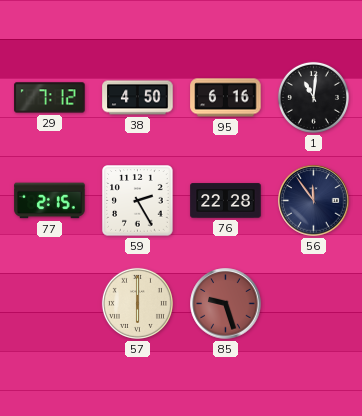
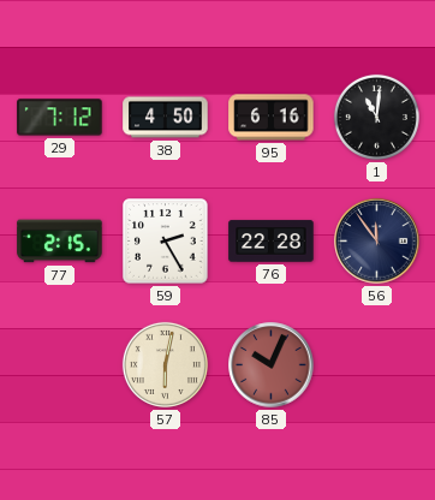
57: 6:00 -> 6:02
85: 9:27 -> 10:04
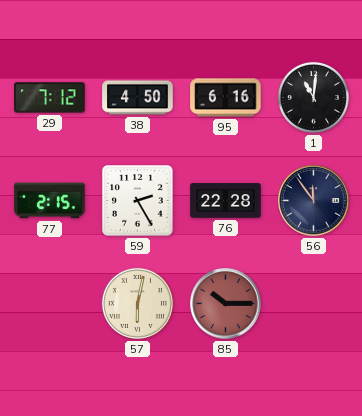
85: 10:04 -> 10:15
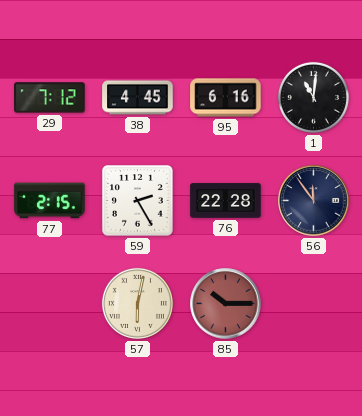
38: 4:50 -> 4:45
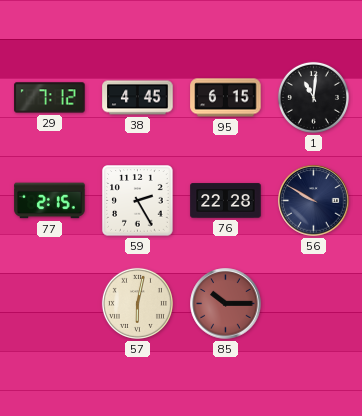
95: 6:16 -> 6:15
56: 11:54 -> 9:50
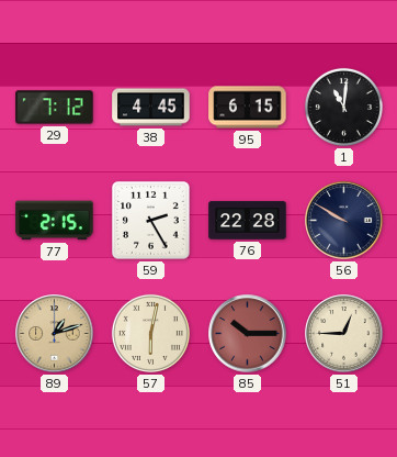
89: none -> 1:12
51: none -> 12:45
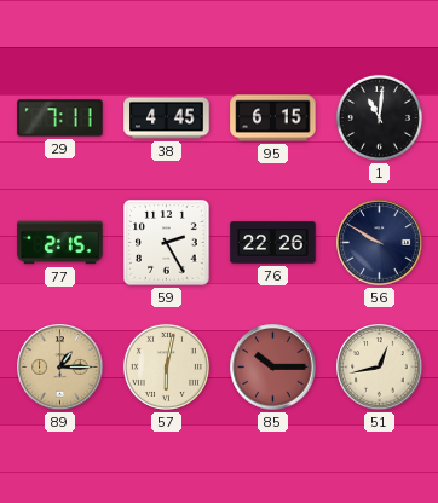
29: 7:12 -> 7:11
76: 22:28 -> 22:26
89: 1:12 -> 1:15
51: 12:45 -> 12:43
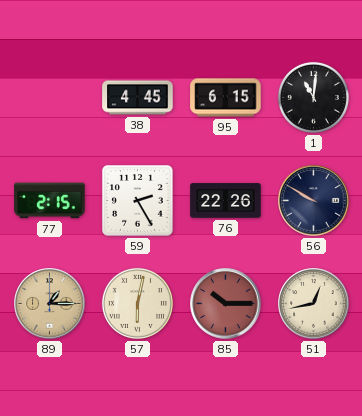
29: 7:11 -> none
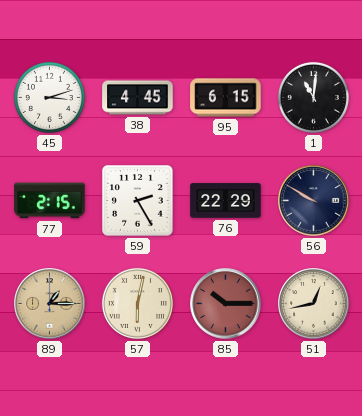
45: none -> 3:12
76: 22:26 -> 22:29
